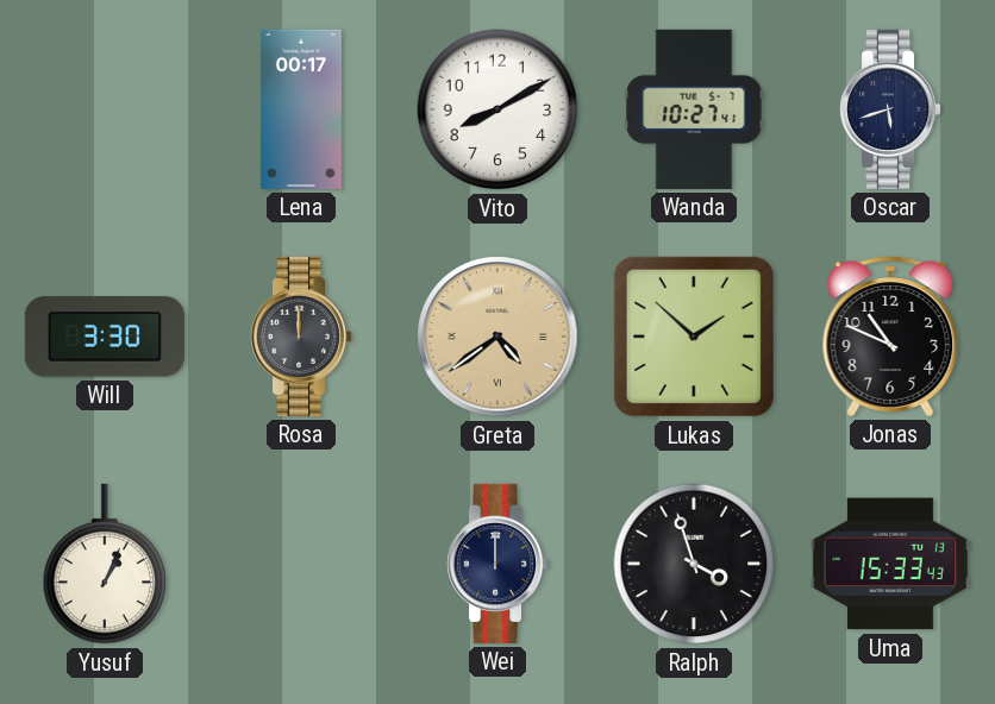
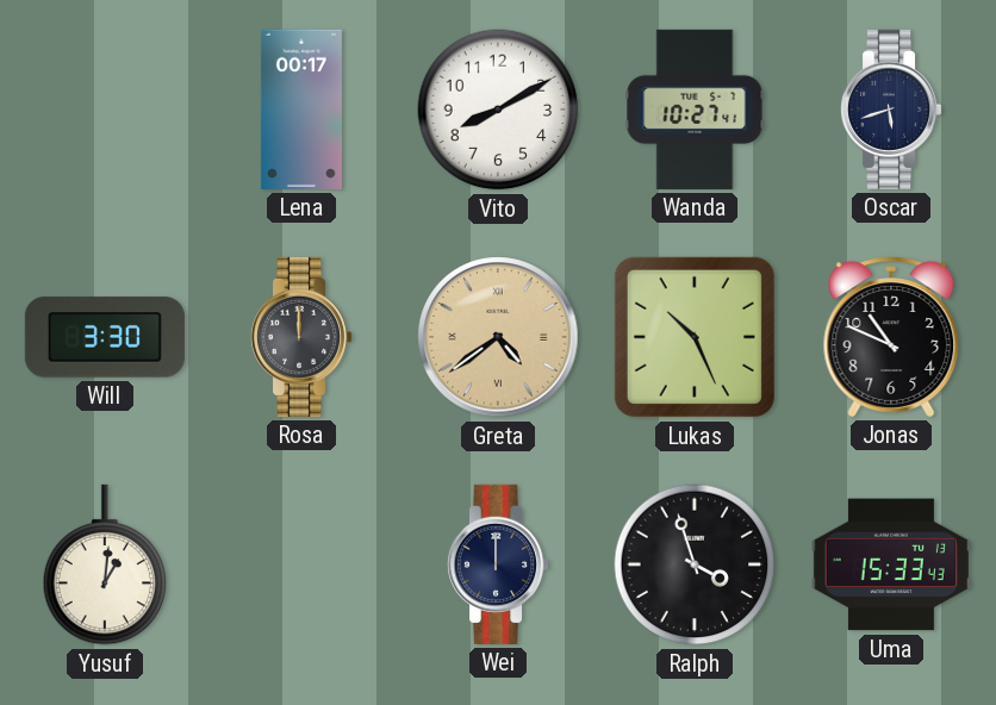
Lukas: 1:52 -> 10:26
Yusuf: 1:04 -> 1:01
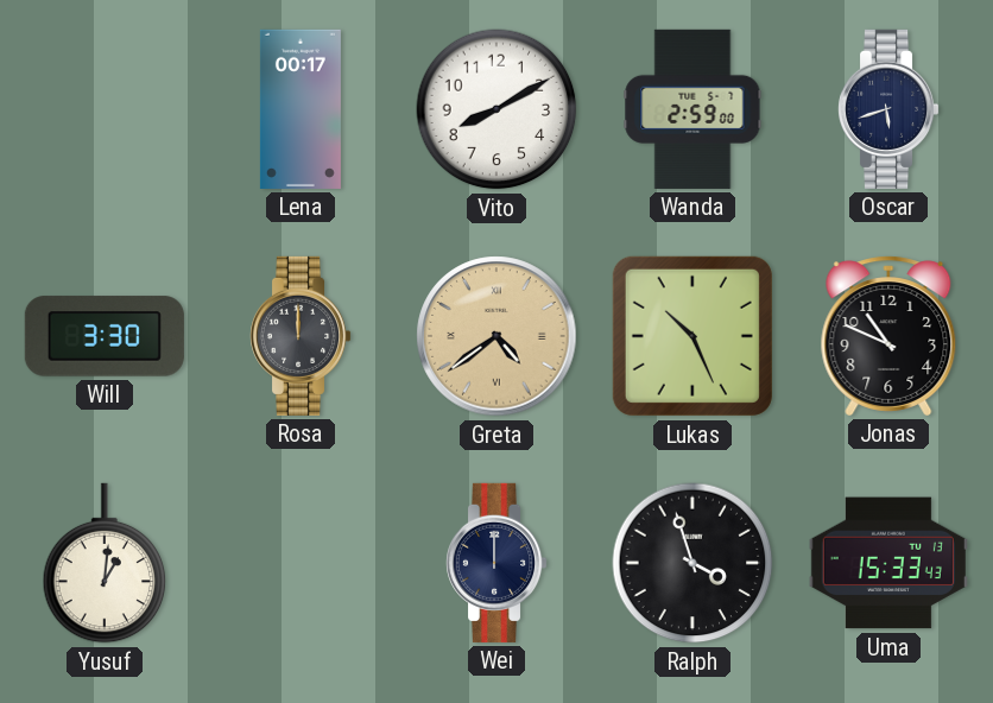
Wanda: 10:27 -> 2:59
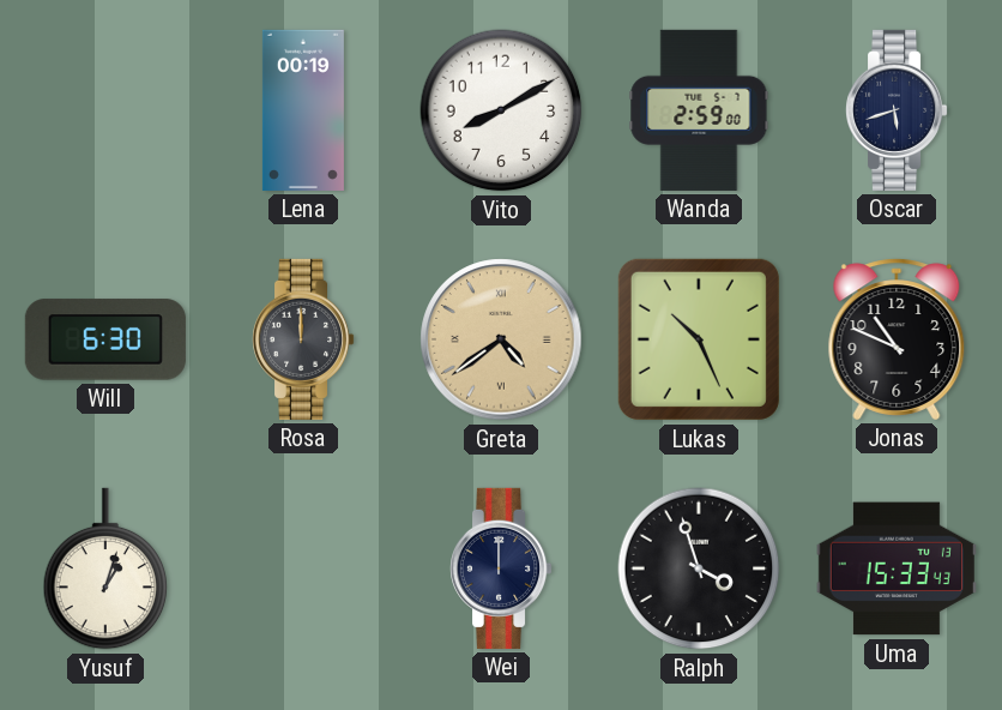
Lena: 00:17 -> 00:19
Will: 3:30 -> 6:30
Yusuf: 1:01 -> 1:03
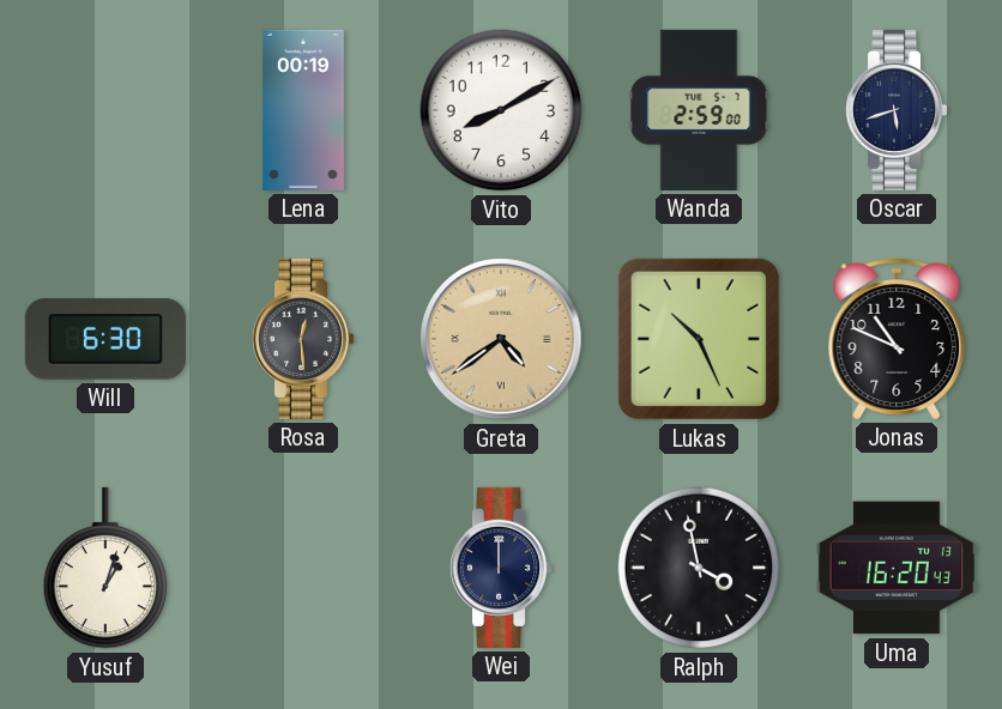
Rosa: 12:00 -> 12:29
Ralph: 3:57 -> 3:58
Uma: 15:33 -> 16:20
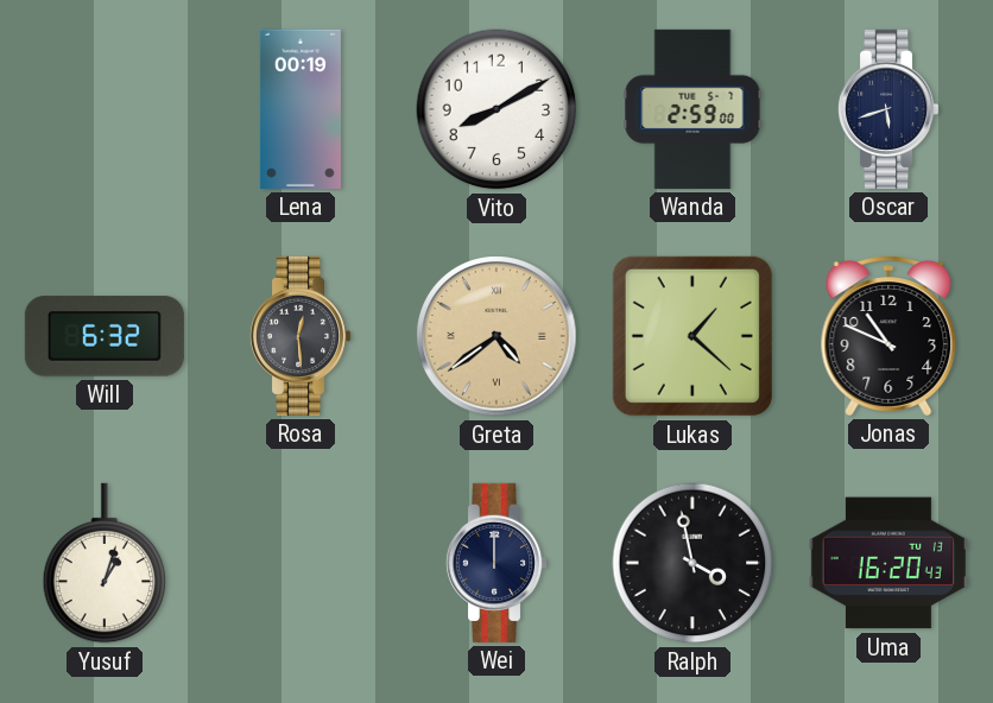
Will: 6:30 -> 6:32
Lukas: 10:26 -> 1:22
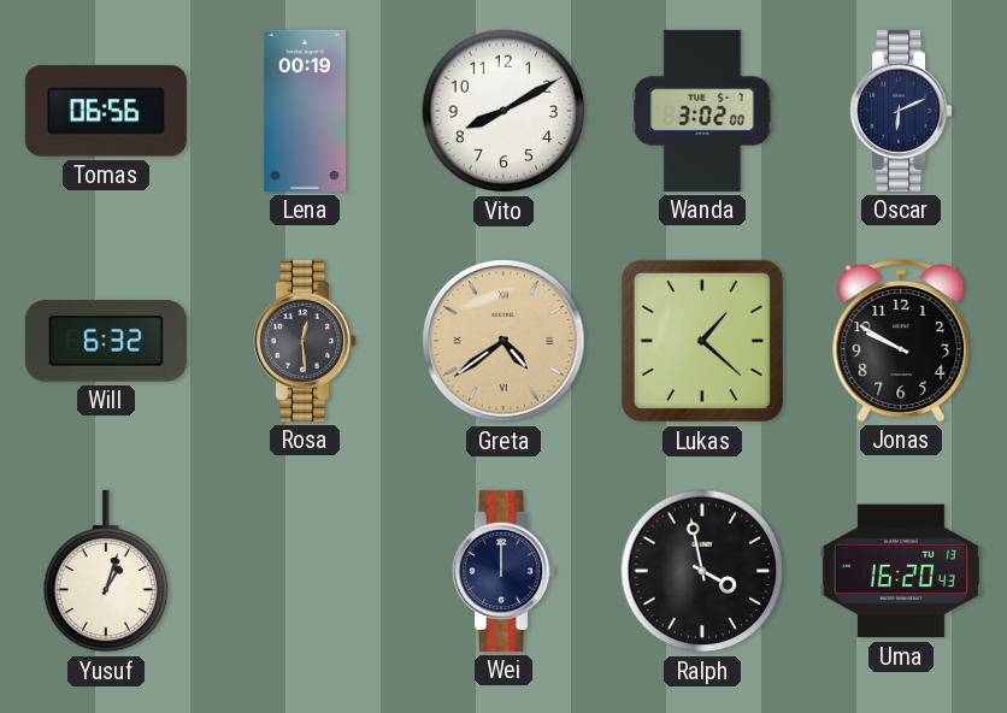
Tomas: none -> 06:56
Wanda: 2:59 -> 3:02
Oscar: 5:42 -> 6:11
Jonas: 10:49 -> 9:50
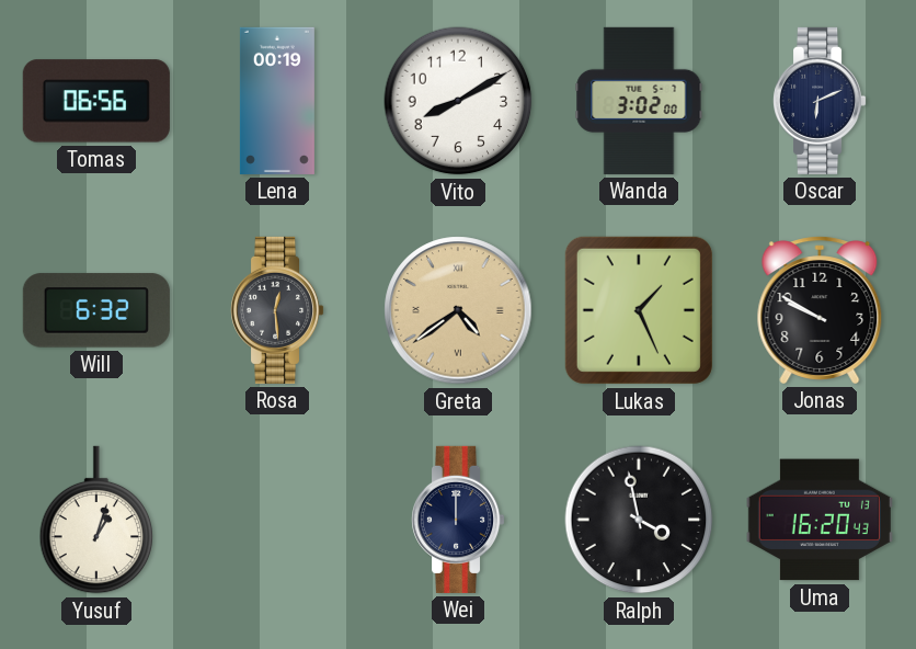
Lukas: 1:22 -> 1:26
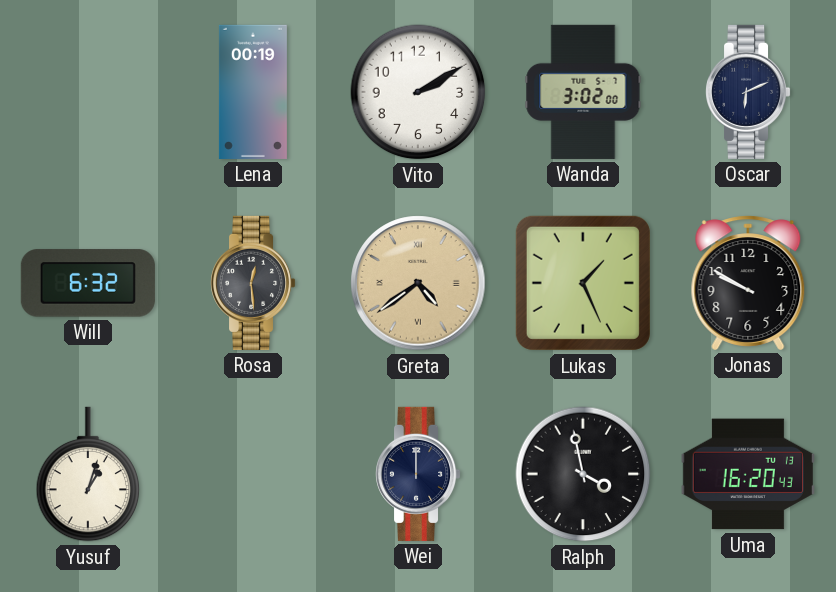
Tomas: 06:56 -> none
Vito: 8:10 -> 2:10
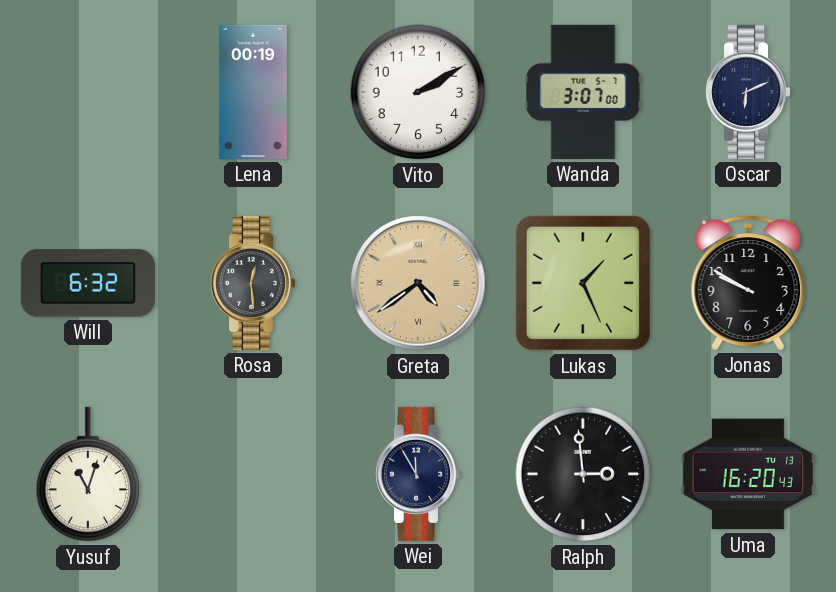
Wanda: 3:02 -> 3:07
Yusuf: 1:03 -> 11:03
Wei: 12:00 -> 11:55
Ralph: 3:58 -> 2:59
